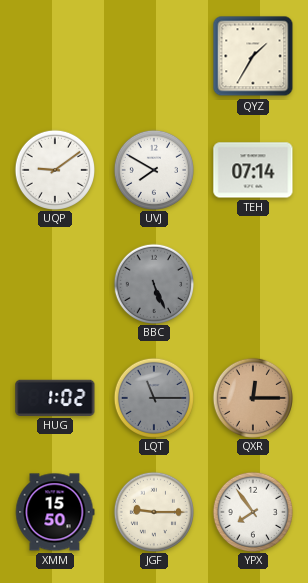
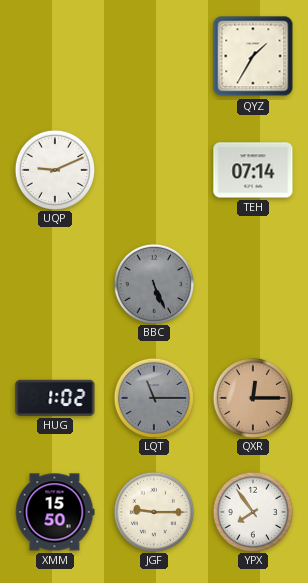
UQP: 9:09 -> 9:11
UVJ: 7:50 -> none
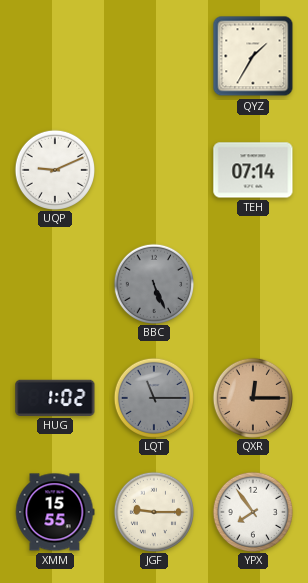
XMM: 15:50 -> 15:55
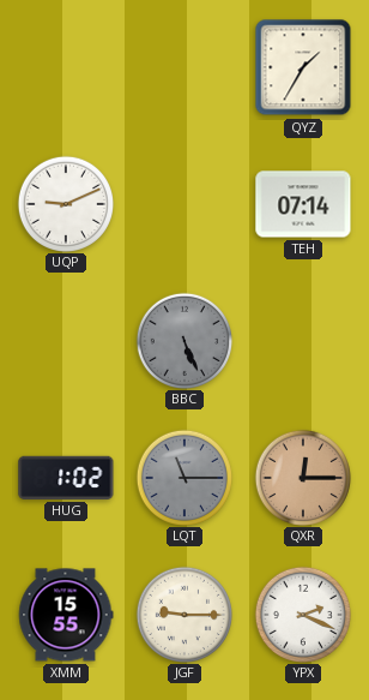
YPX: 7:54 -> 2:19
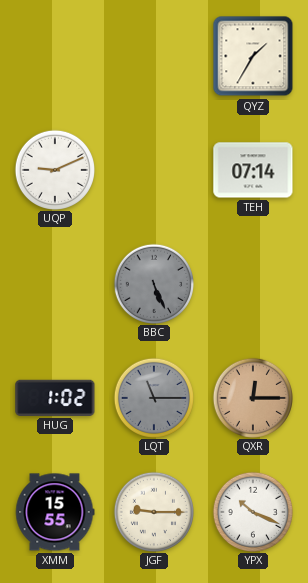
YPX: 2:19 -> 10:19
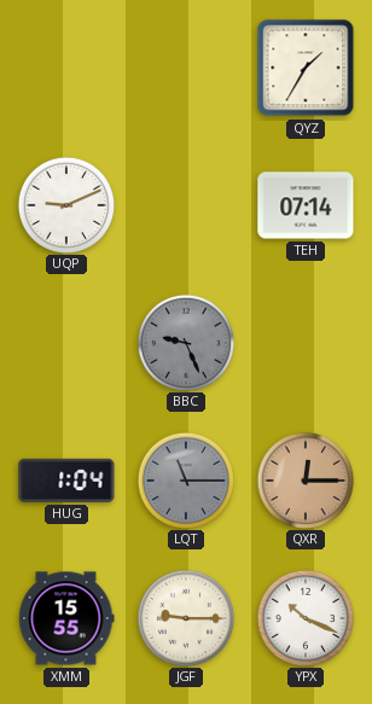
BBC: 5:26 -> 9:26
HUG: 1:02 -> 1:04
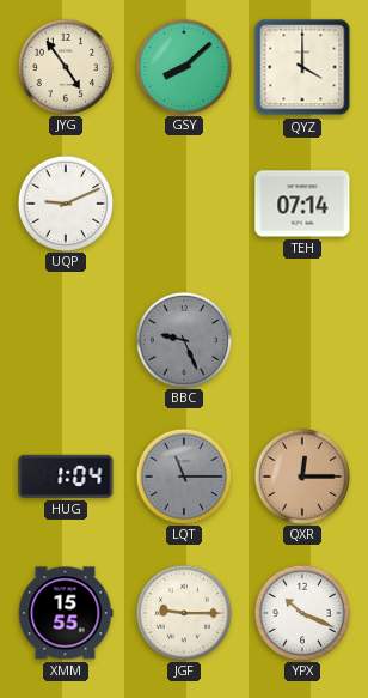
JYG: none -> 4:54
GSY: none -> 8:08
QYZ: 1:35 -> 4:00
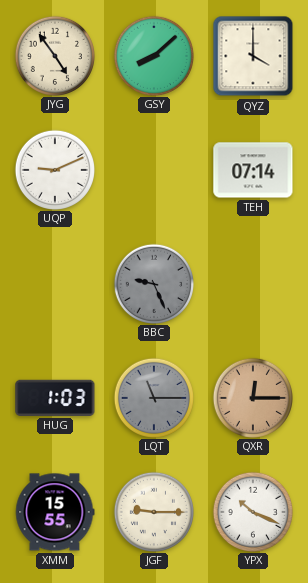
HUG: 1:04 -> 1:03
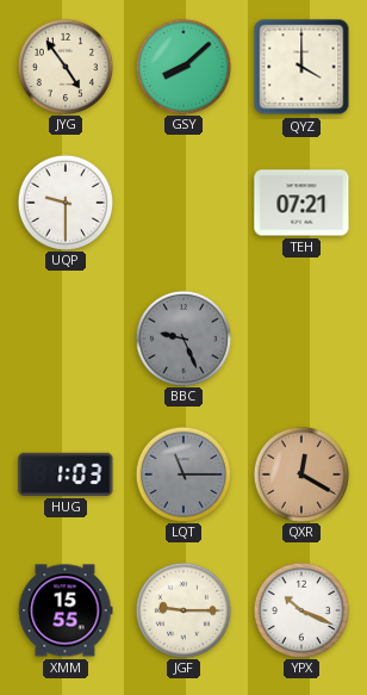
UQP: 9:11 -> 9:30
TEH: 07:14 -> 07:21
QXR: 12:15 -> 12:20
